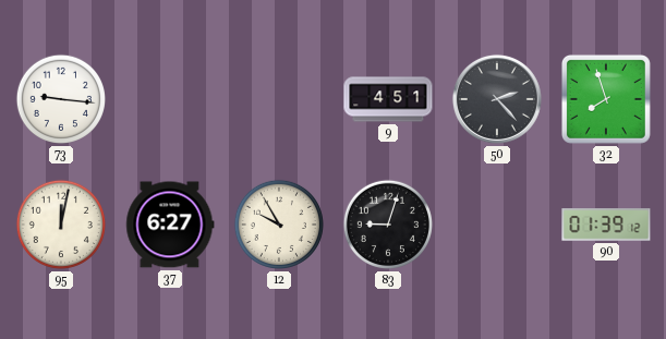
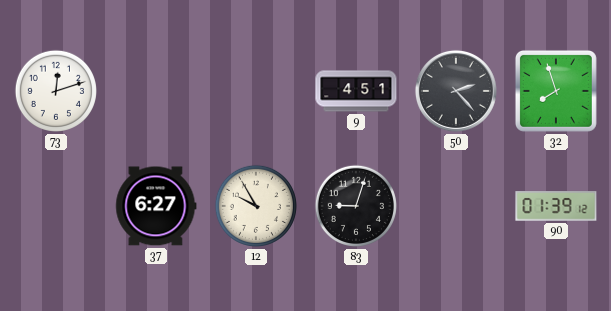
73: 9:16 -> 12:12
95: 12:02 -> none
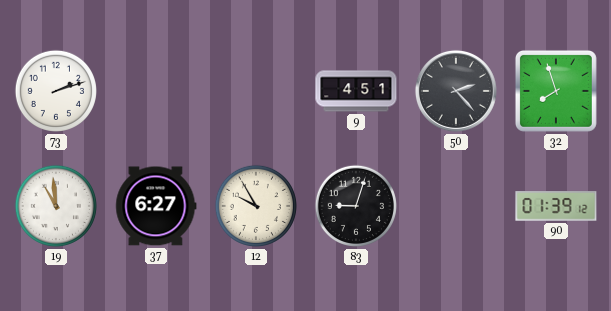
73: 12:12 -> 2:12
19: none -> 10:59
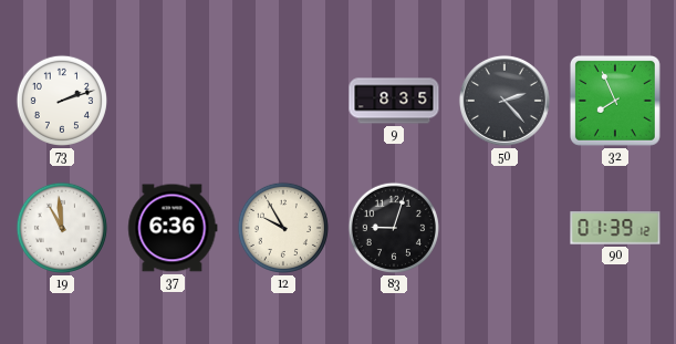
9: 4:51 -> 8:35
32: 7:57 -> 7:56
37: 6:27 -> 6:36
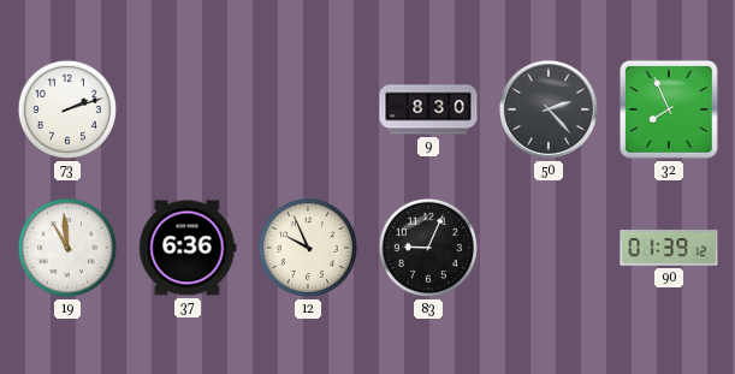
9: 8:35 -> 8:30
12: 9:55 -> 9:56
83: 9:03 -> 9:04
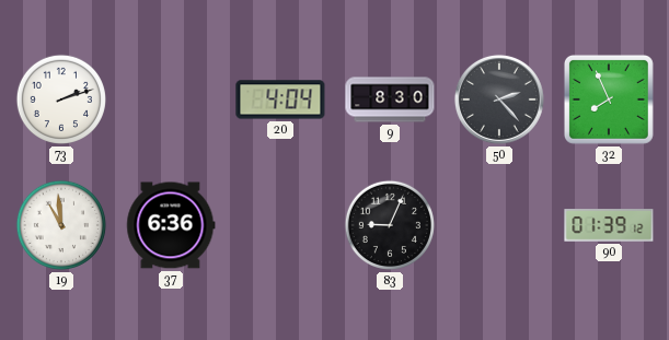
20: none -> 4:04
12: 9:56 -> none
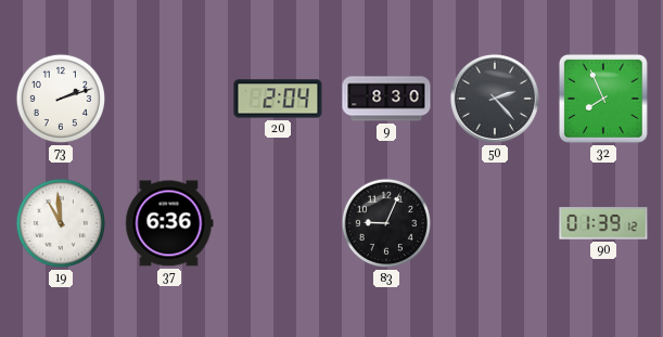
20: 4:04 -> 2:04
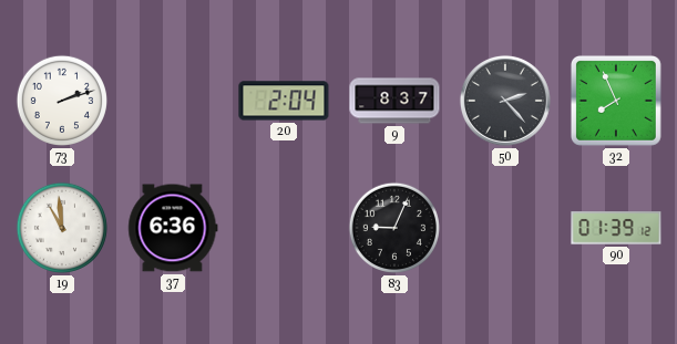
9: 8:30 -> 8:37
